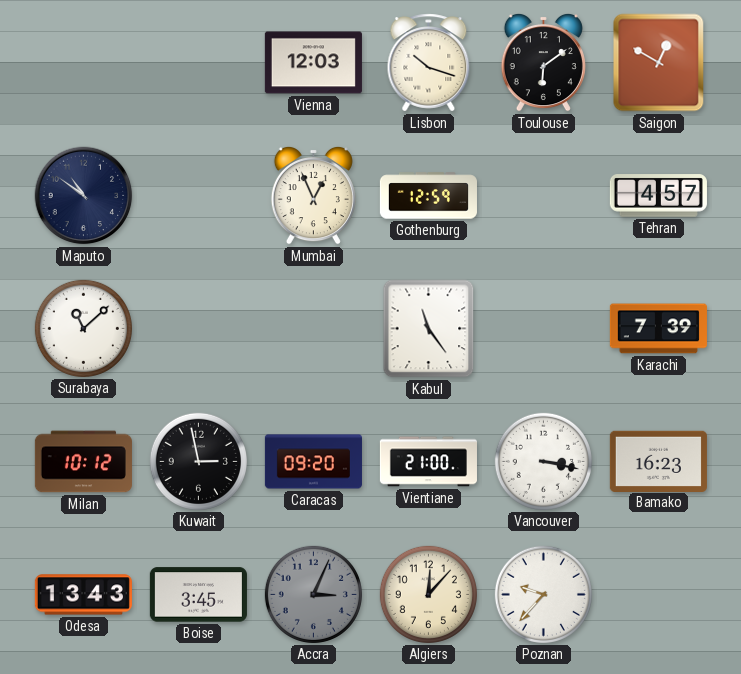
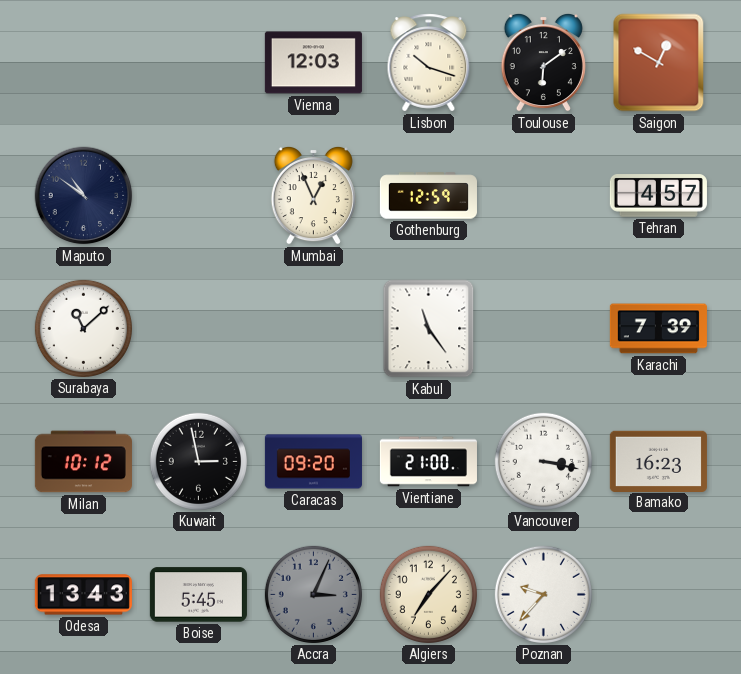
Boise: 3:45 -> 5:45
Algiers: 12:07 -> 7:07
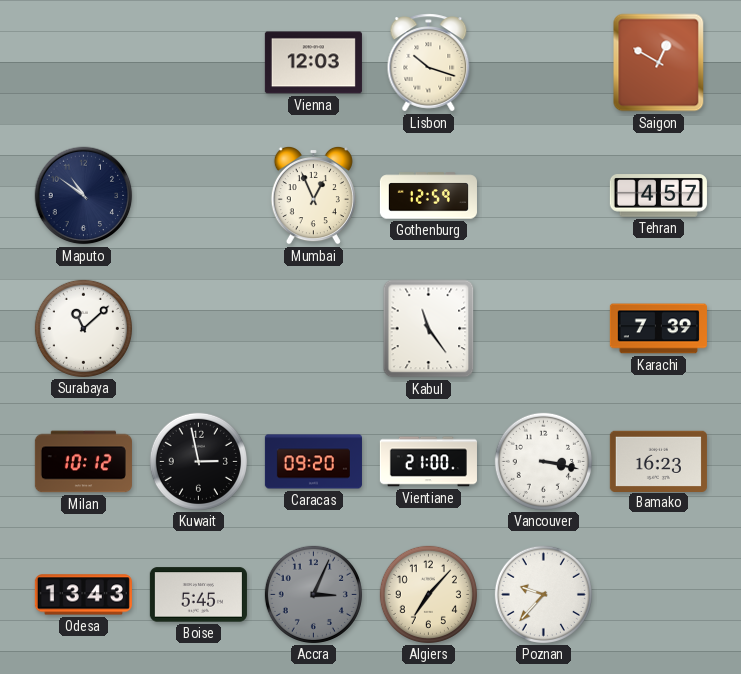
Toulouse: 6:09 -> none
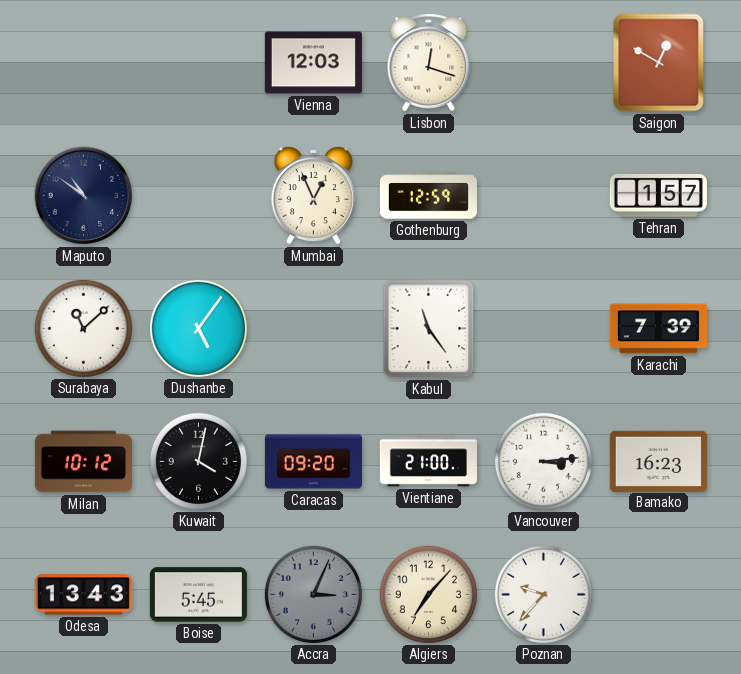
Lisbon: 10:18 -> 12:18
Tehran: 4:57 -> 1:57
Dushanbe: none -> 5:06
Kuwait: 2:58 -> 4:02
Vancouver: 3:17 -> 3:14
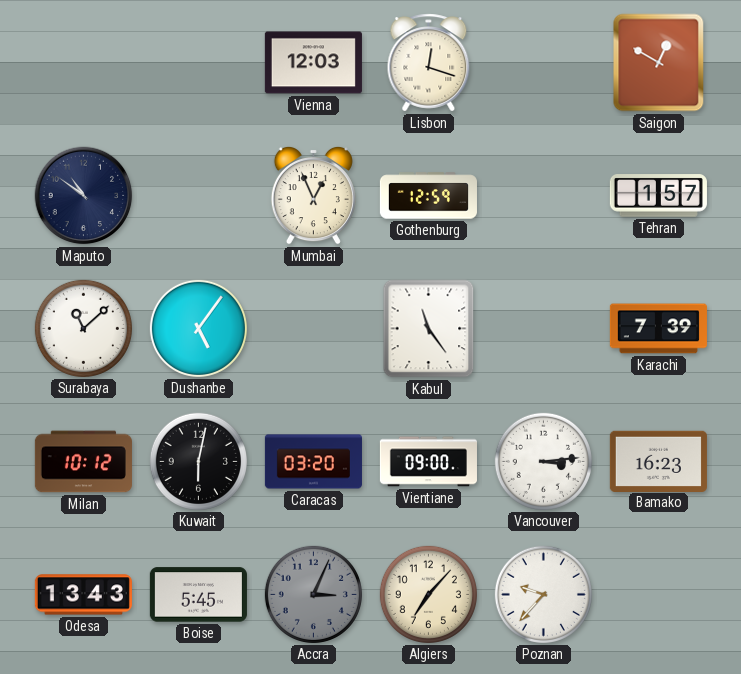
Kuwait: 4:02 -> 6:02
Caracas: 09:20 -> 03:20
Vientiane: 21:00 -> 09:00
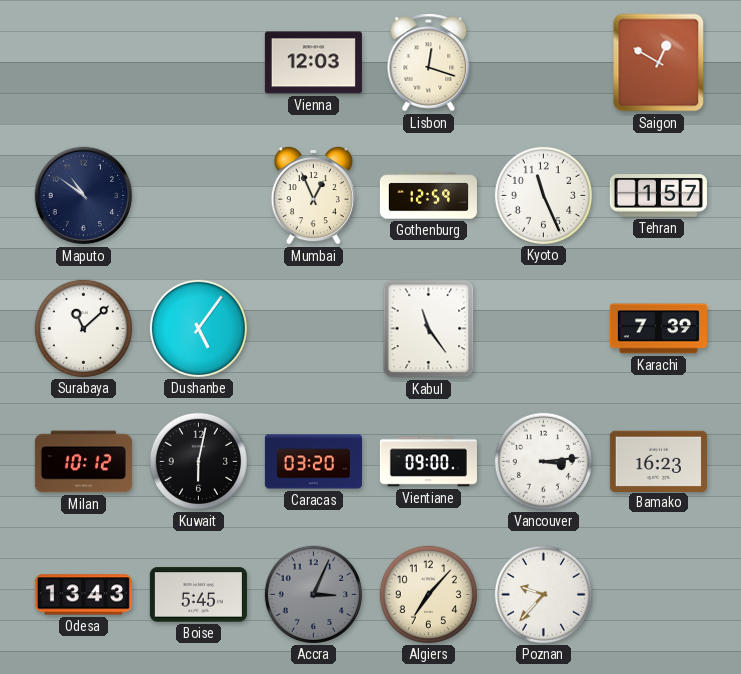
Kyoto: none -> 11:26
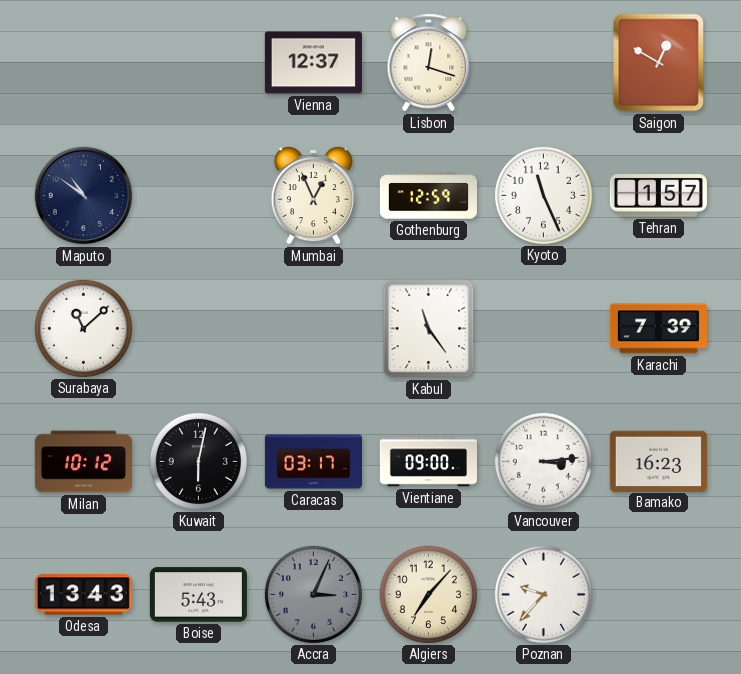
Vienna: 12:03 -> 12:37
Dushanbe: 5:06 -> none
Caracas: 03:20 -> 03:17
Boise: 5:45 -> 5:43
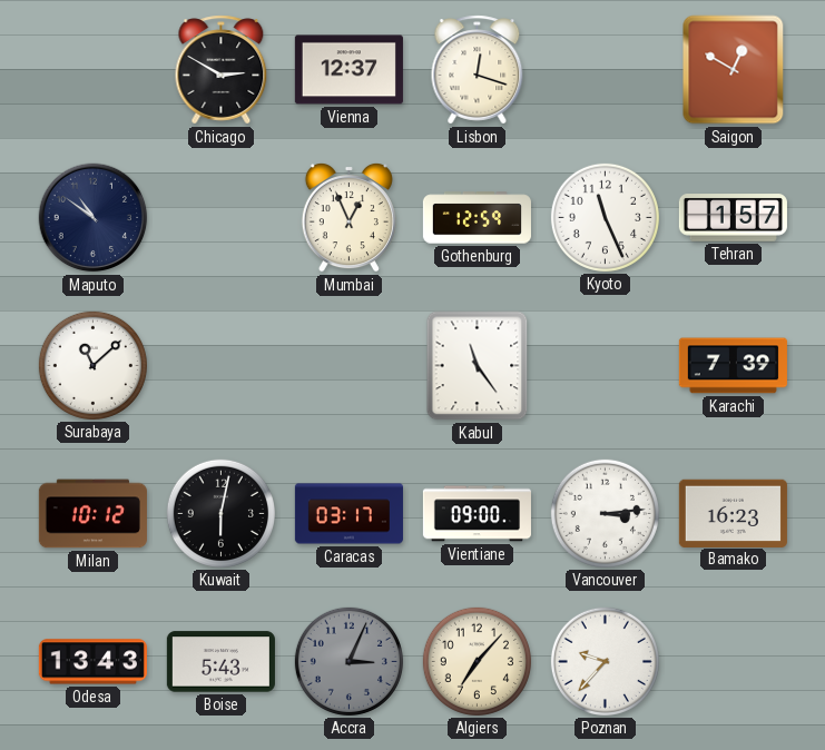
Chicago: none -> 2:50
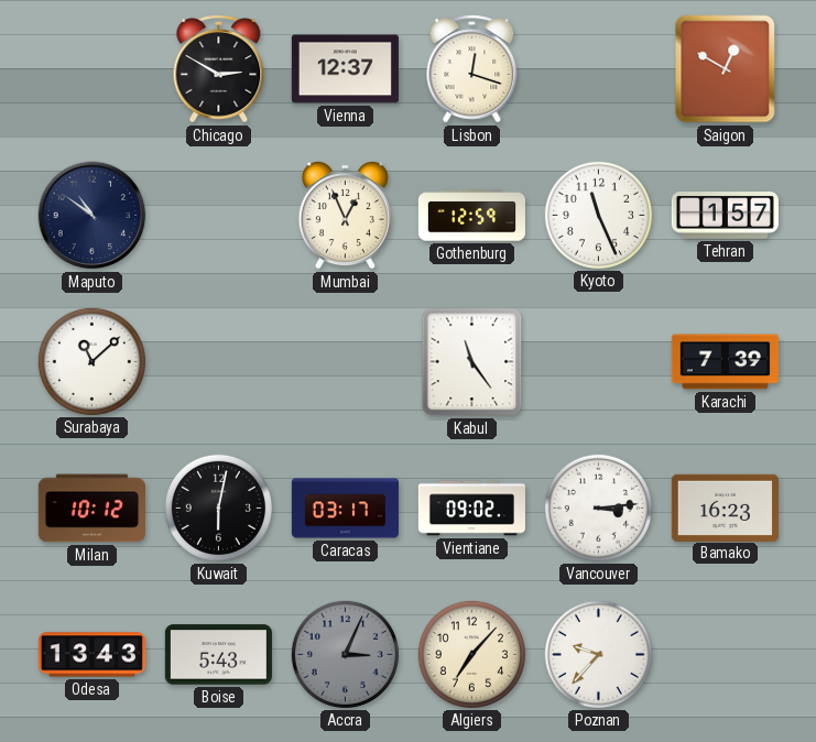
Vientiane: 09:00 -> 09:02
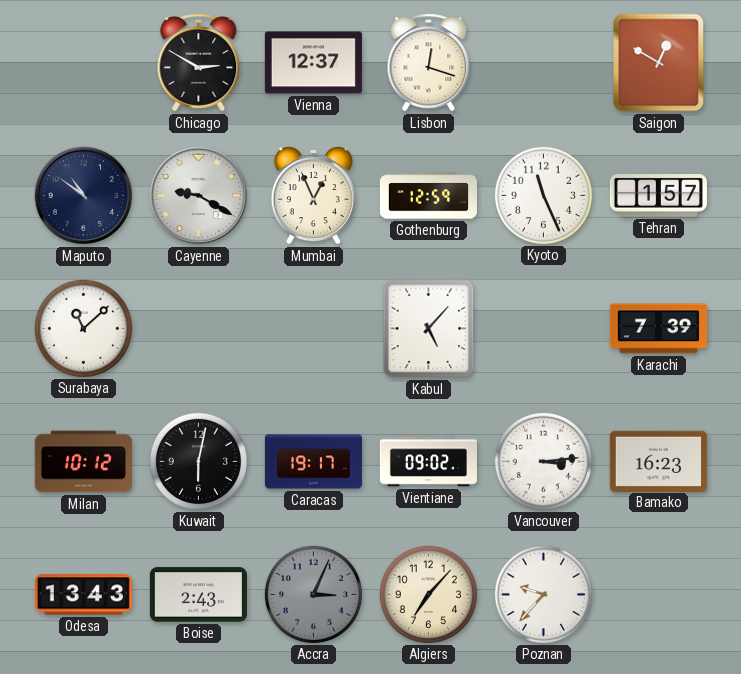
Cayenne: none -> 9:20
Kabul: 11:24 -> 5:07
Caracas: 03:17 -> 19:17
Boise: 5:43 -> 2:43
